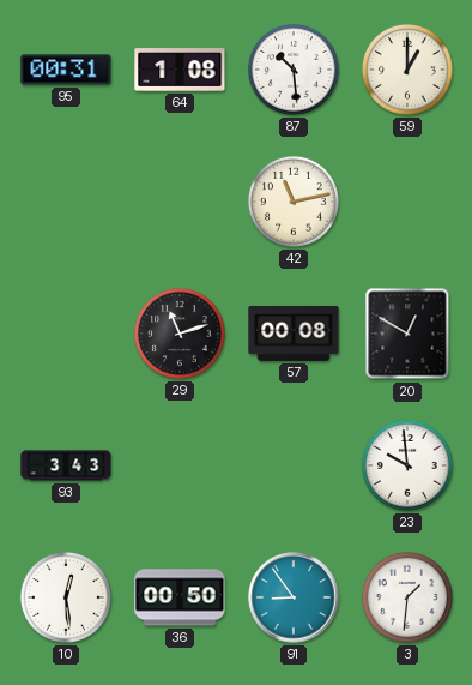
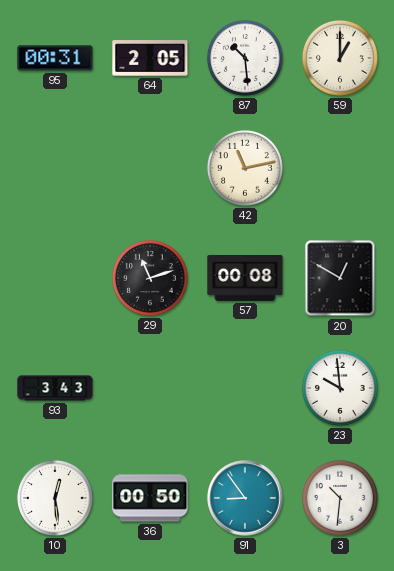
64: 1:08 -> 2:05
3: 1:31 -> 10:31
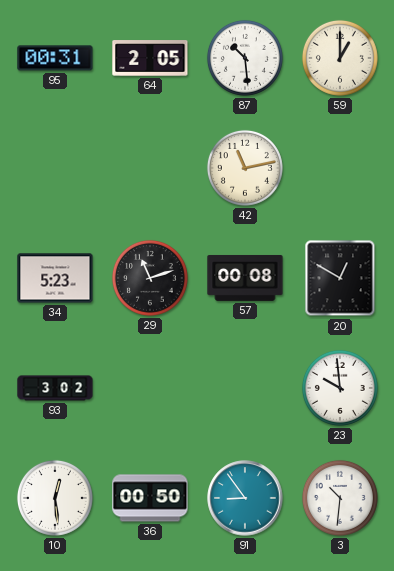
34: none -> 5:23
93: 3:43 -> 3:02
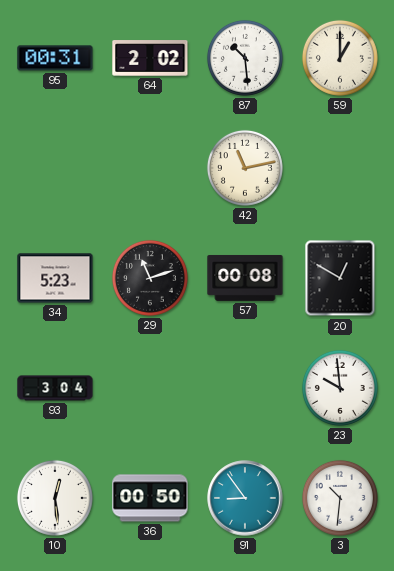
64: 2:05 -> 2:02
93: 3:02 -> 3:04
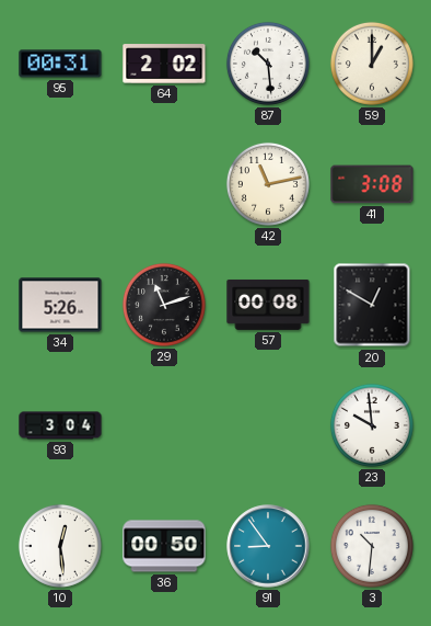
41: none -> 3:08
34: 5:23 -> 5:26
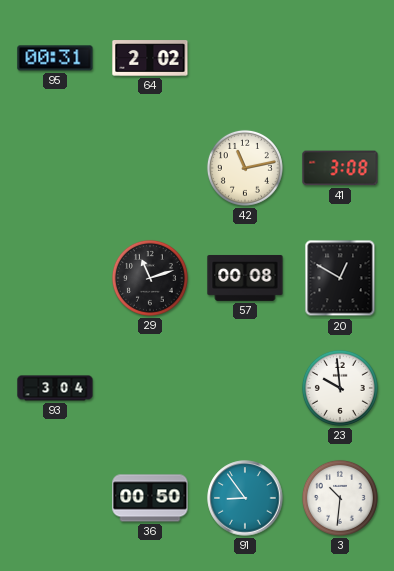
87: 10:29 -> none
59: 1:00 -> none
34: 5:26 -> none
10: 12:29 -> none
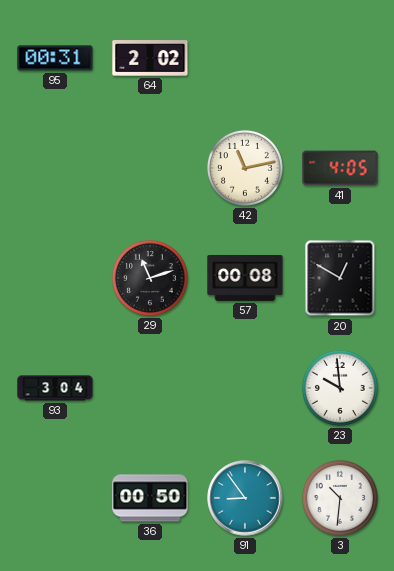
41: 3:08 -> 4:05
